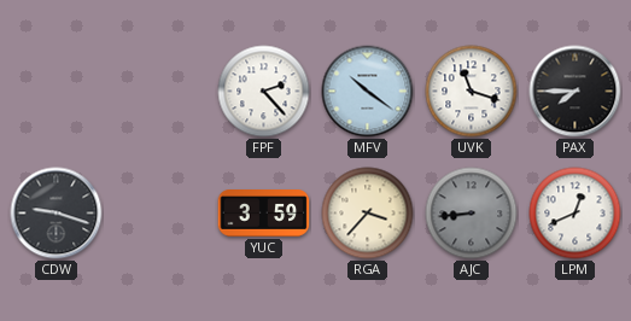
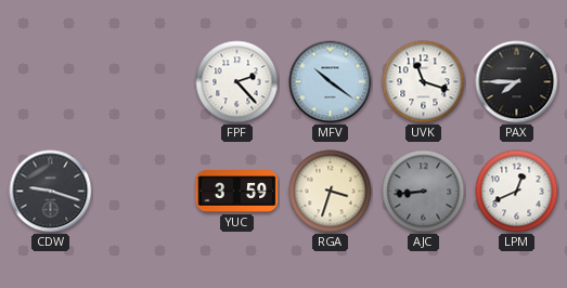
RGA: 3:37 -> 3:33
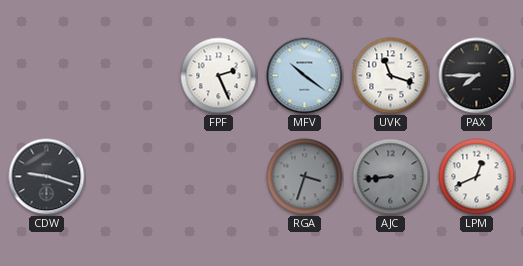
FPF: 2:23 -> 2:26
YUC: 3:59 -> none
RGA dial: cream -> grey
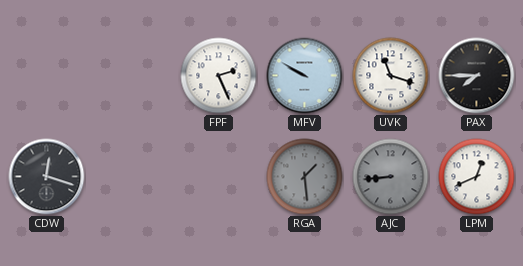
MFV: 10:21 -> 9:50
CDW: 9:18 -> 12:18
RGA: 3:33 -> 1:29
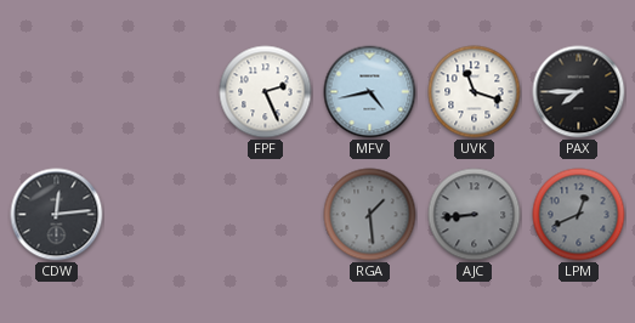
MFV: 9:50 -> 4:43
CDW: 12:18 -> 12:14
LPM dial: white -> grey
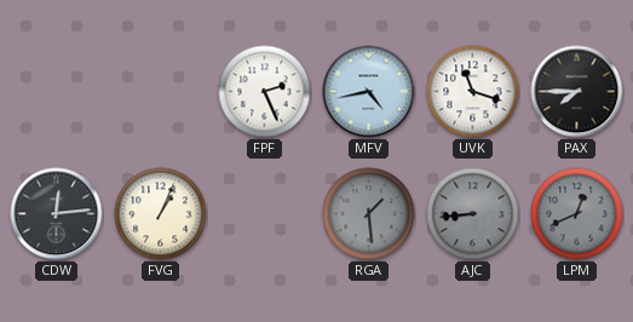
FVG: none -> 1:04
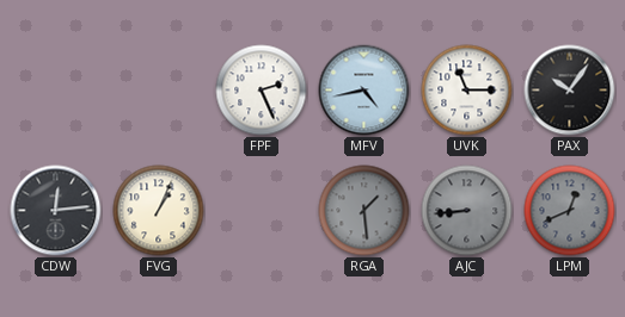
UVK: 11:18 -> 11:15
PAX: 7:45 -> 10:06
